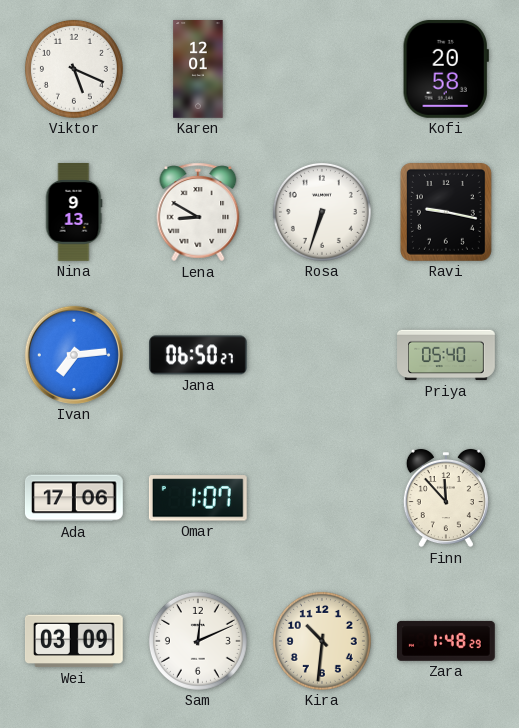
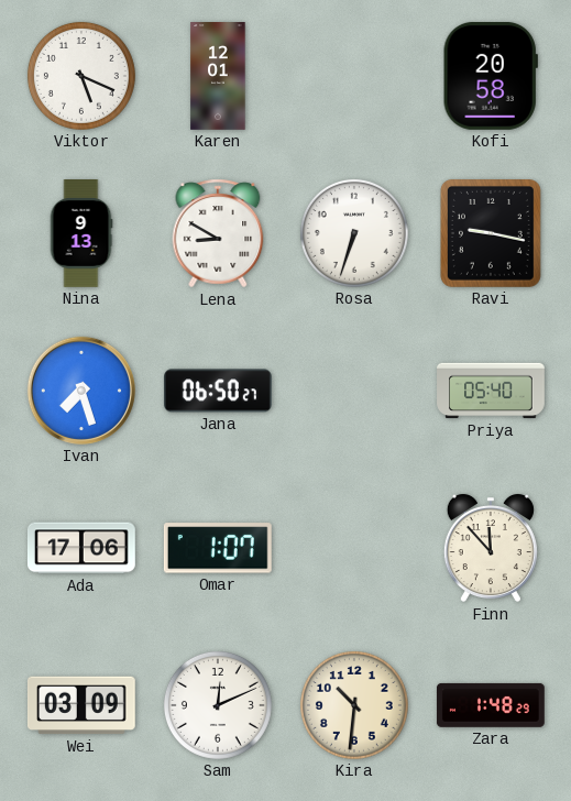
Ivan: 7:14 -> 7:27
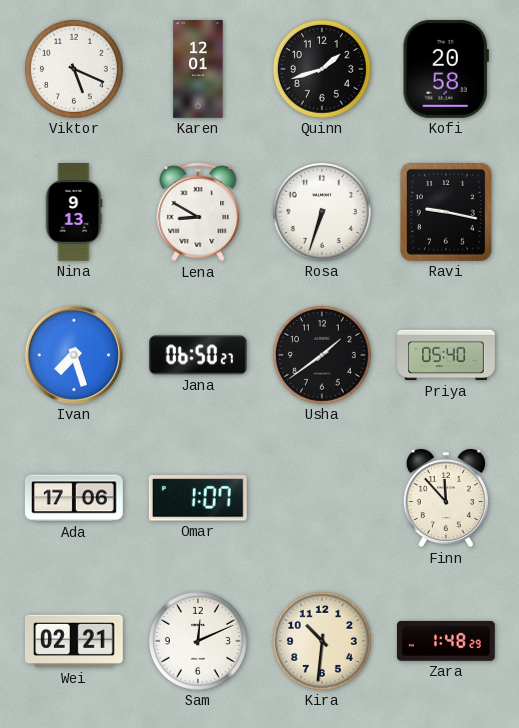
Quinn: none -> 1:42
Usha: none -> 1:39
Wei: 03:09 -> 02:21
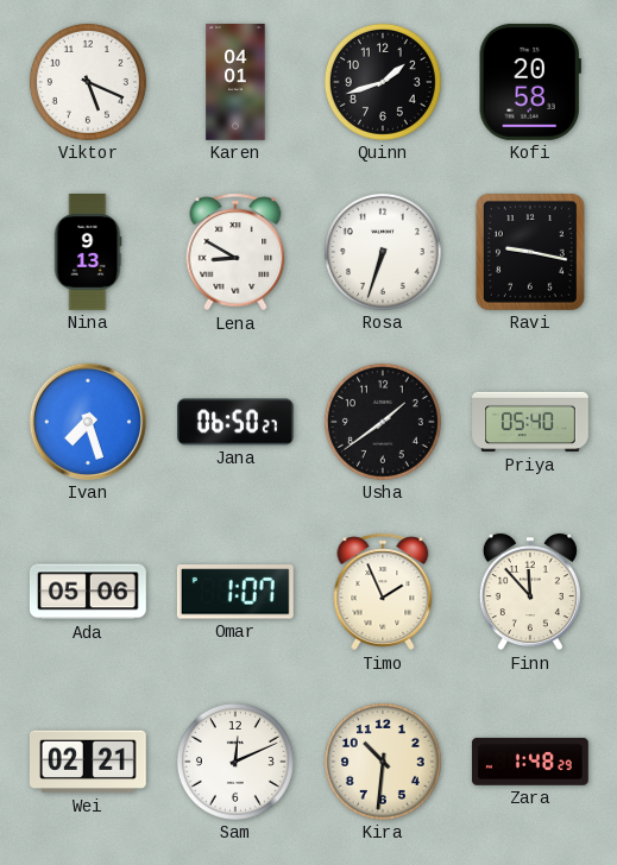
Karen: 12:01 -> 04:01
Ada: 17:06 -> 05:06
Timo: none -> 1:56
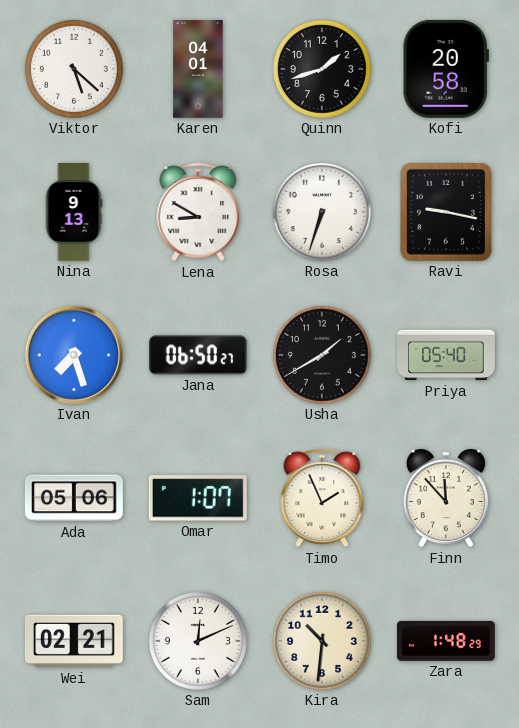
Viktor: 5:19 -> 5:22
Usha: 1:39 -> 1:40
